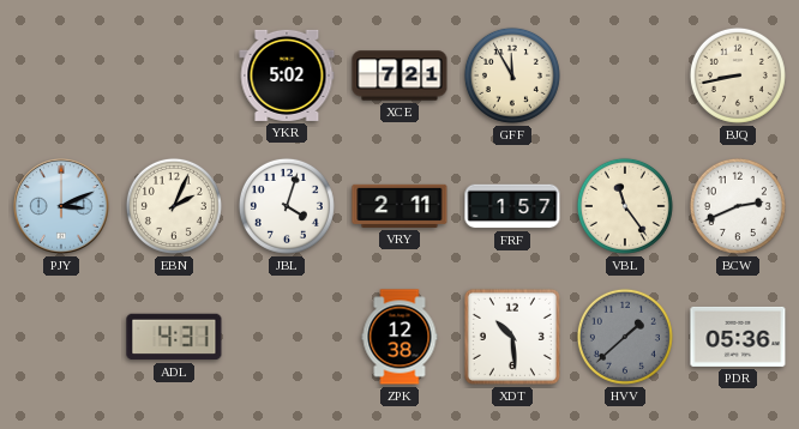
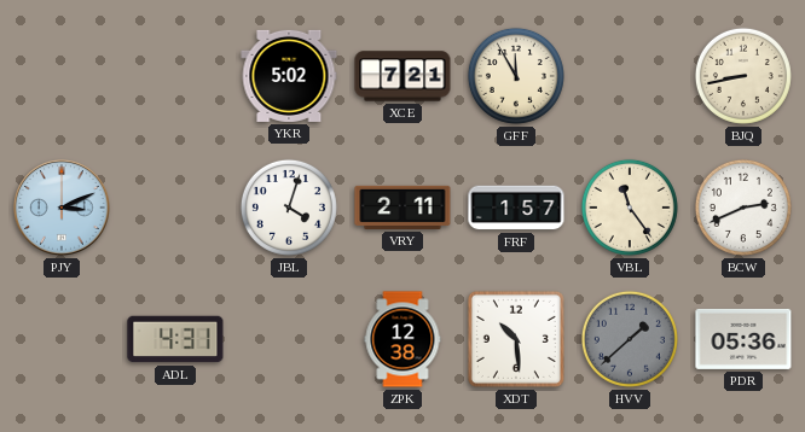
EBN: 2:04 -> none
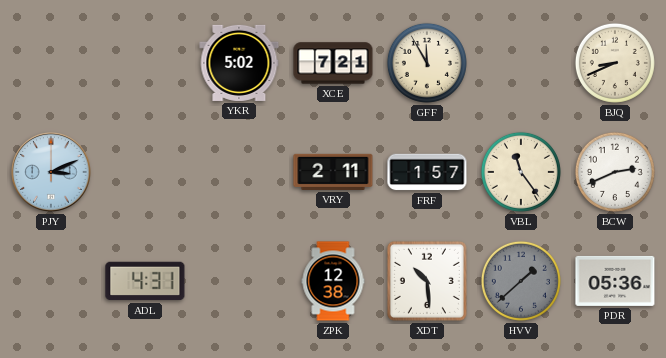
BJQ: 8:43 -> 8:41
JBL: 4:03 -> none
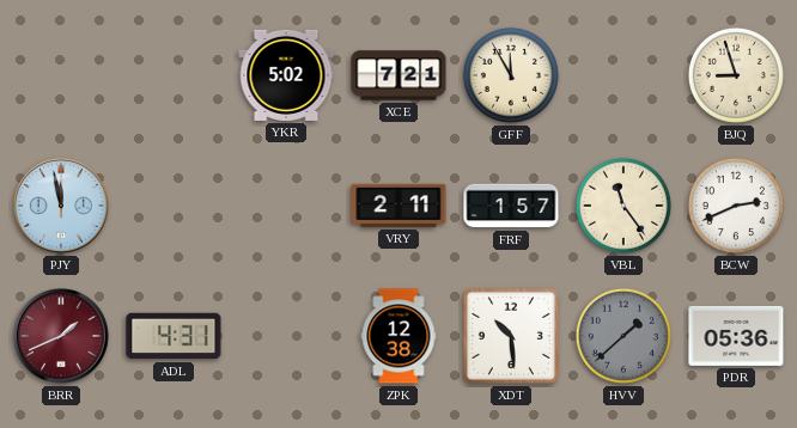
BJQ: 8:41 -> 8:57
PJY: 3:11 -> 11:58
BRR: none -> 1:41
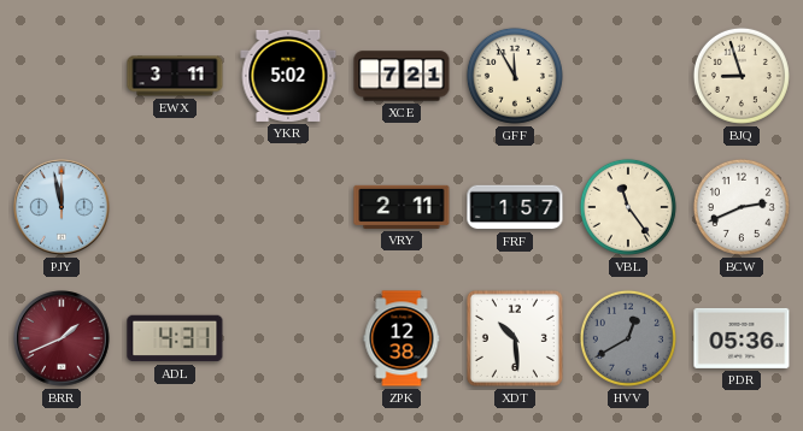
EWX: none -> 3:11
HVV: 1:38 -> 12:40
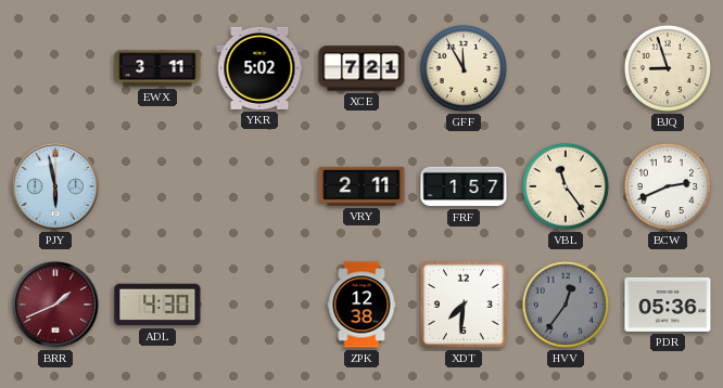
PJY: 11:58 -> 5:58
ADL: 4:31 -> 4:30
XDT: 10:29 -> 7:31
HVV: 12:40 -> 12:36
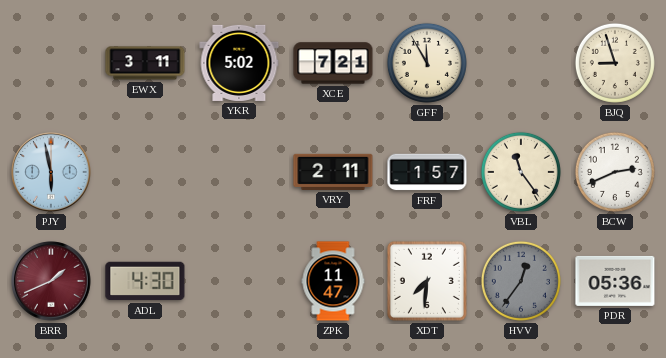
ZPK: 12:38 -> 11:47
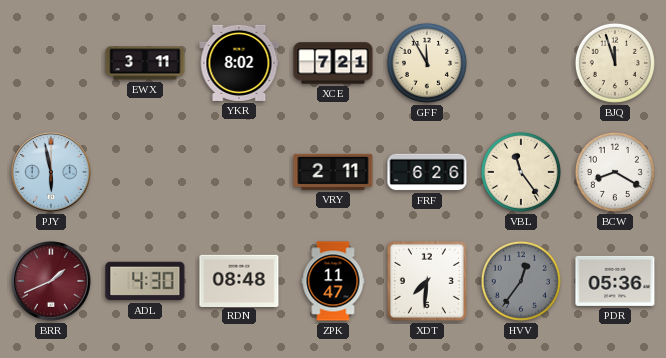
YKR: 5:02 -> 8:02
BJQ: 8:57 -> 11:57
FRF: 1:57 -> 6:26
BCW: 2:41 -> 8:20
RDN: none -> 08:48
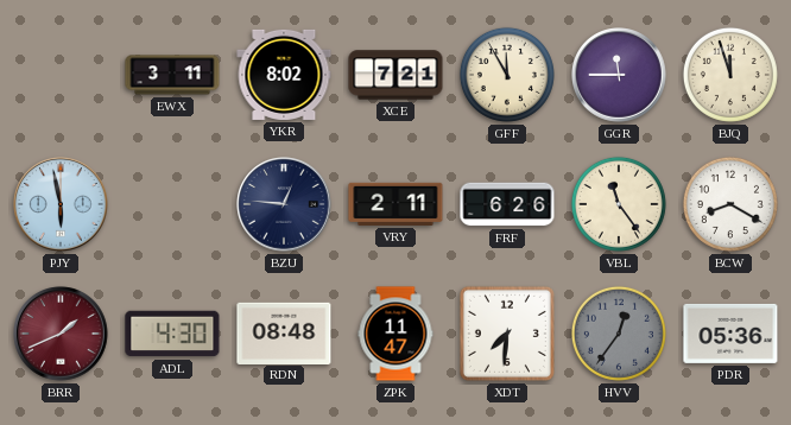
GGR: none -> 11:45
BZU: none -> 12:46
